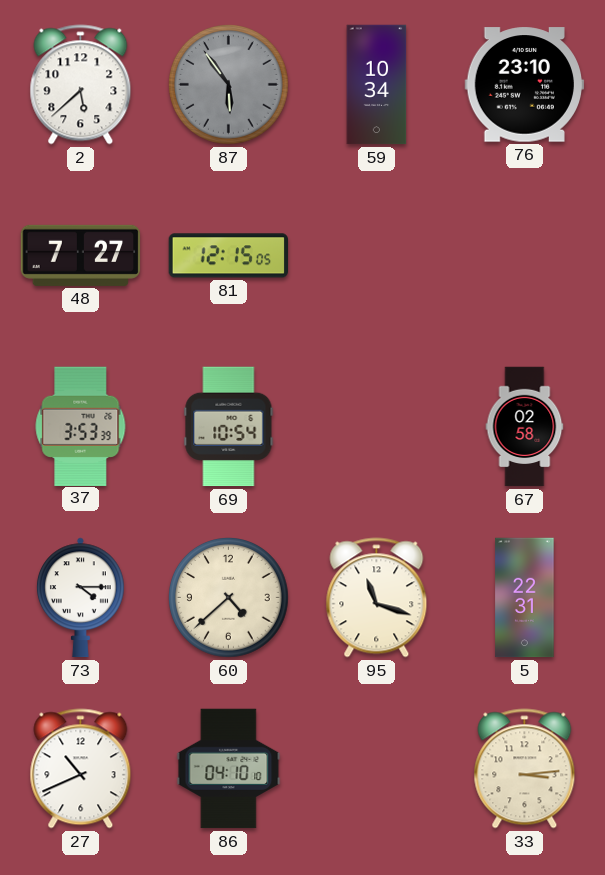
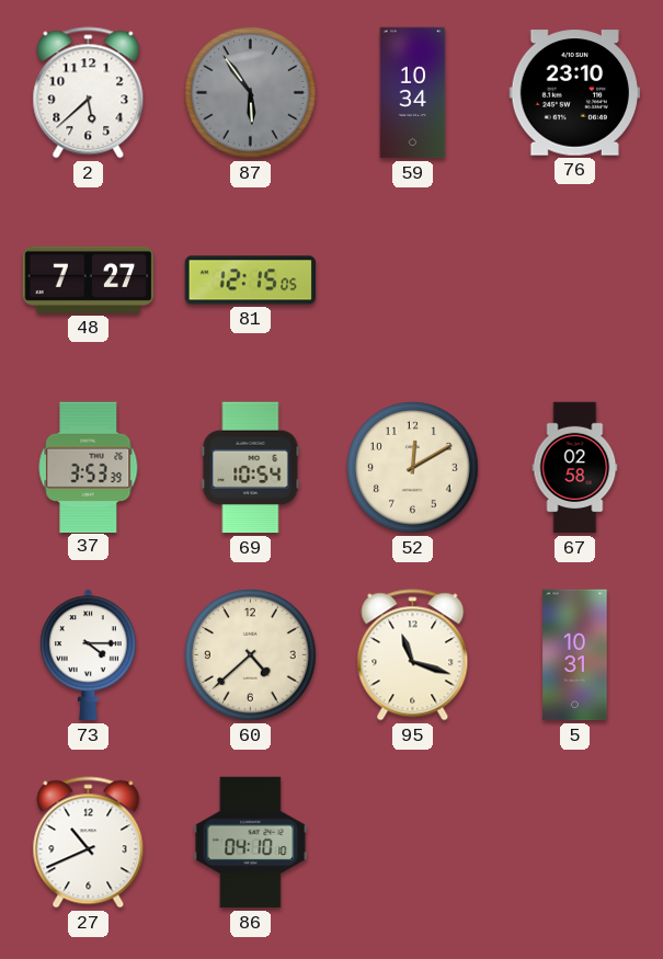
52: none -> 12:10
5: 22:31 -> 10:31
33: 3:14 -> none
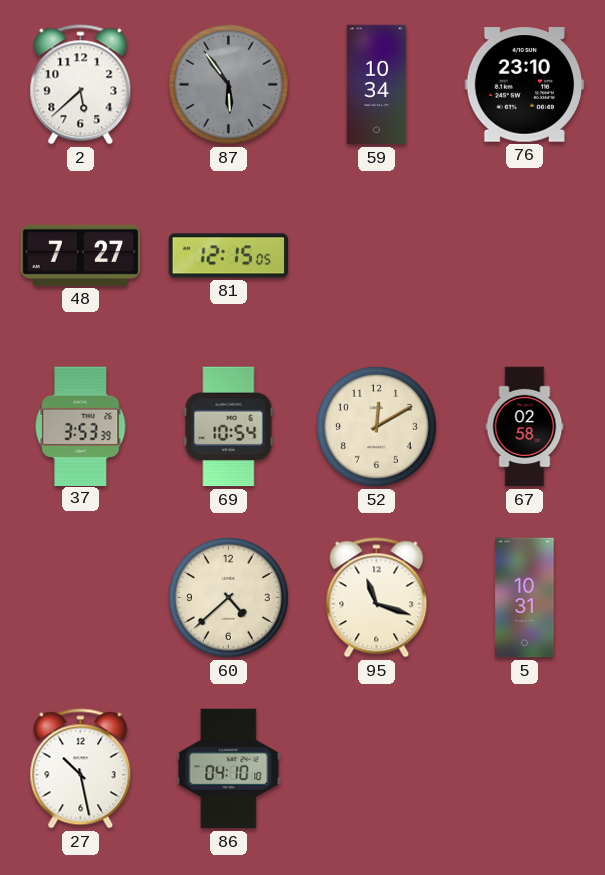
73: 4:15 -> none
27: 10:41 -> 10:28
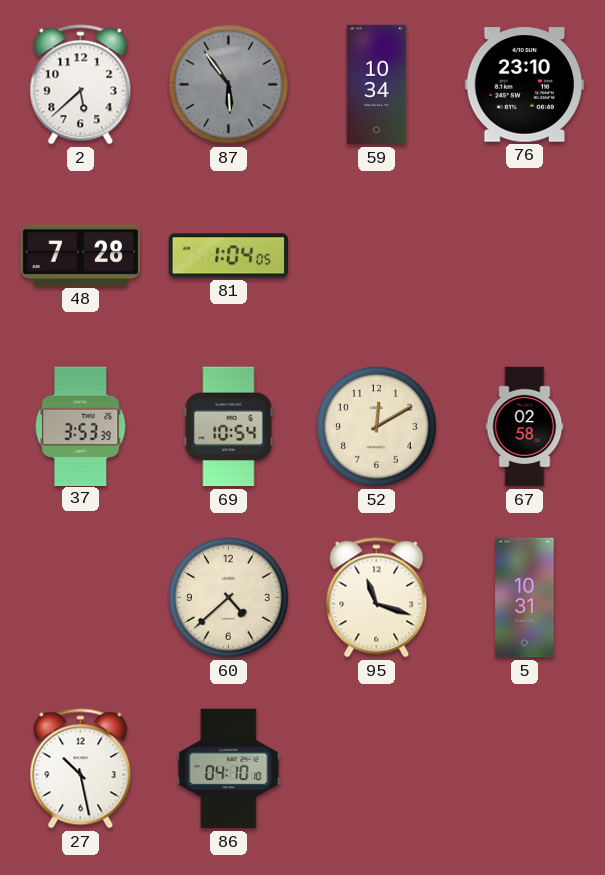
48: 7:27 -> 7:28
81: 12:15 -> 1:04
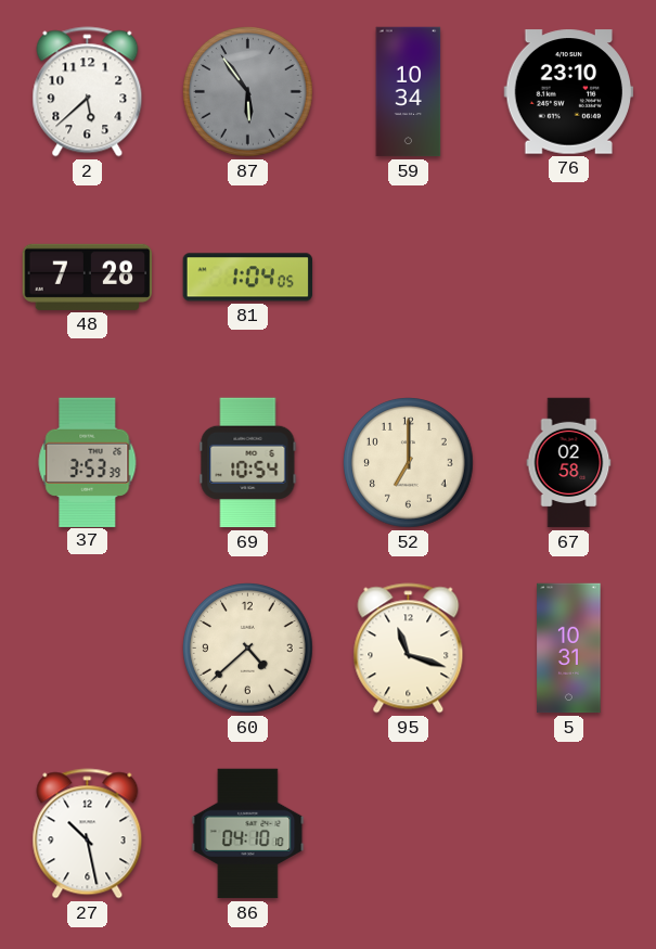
52: 12:10 -> 7:00
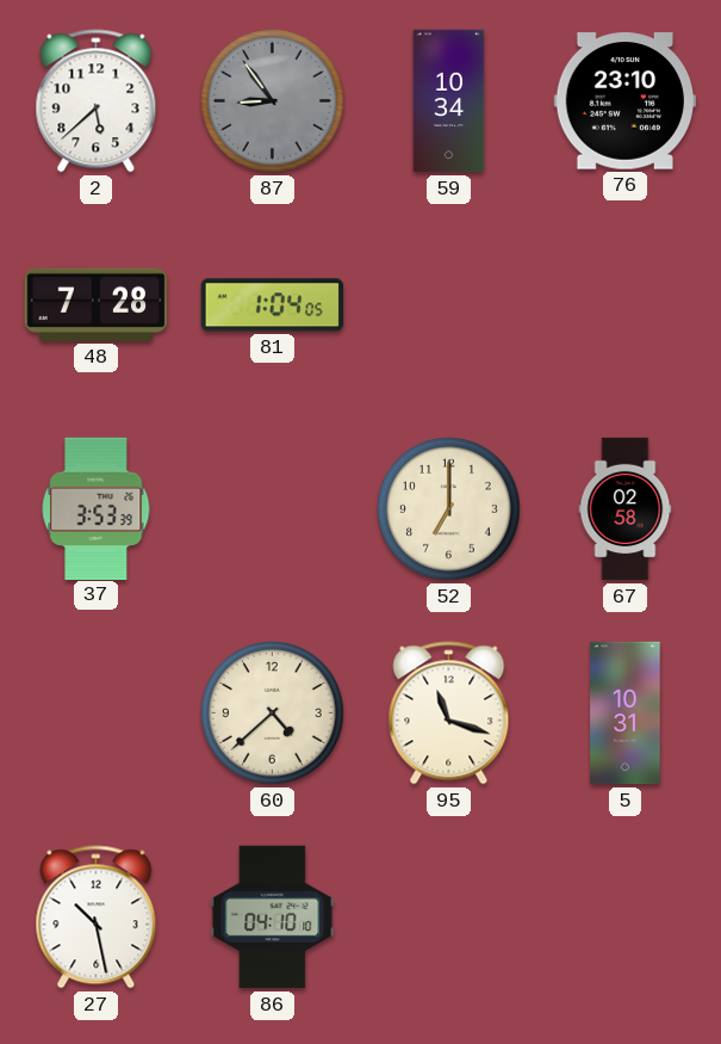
87: 5:54 -> 8:54
69: 10:54 -> none
